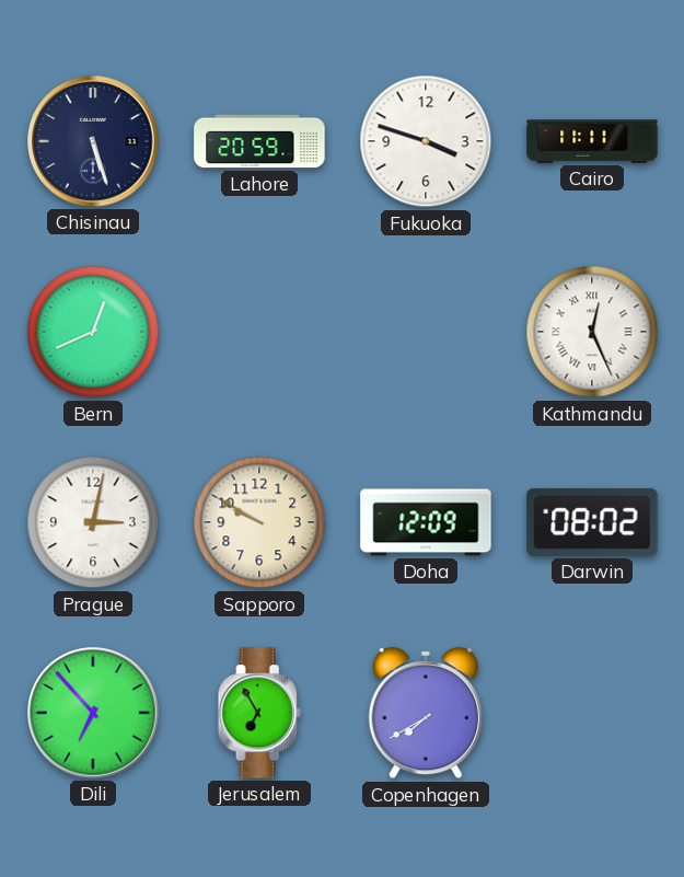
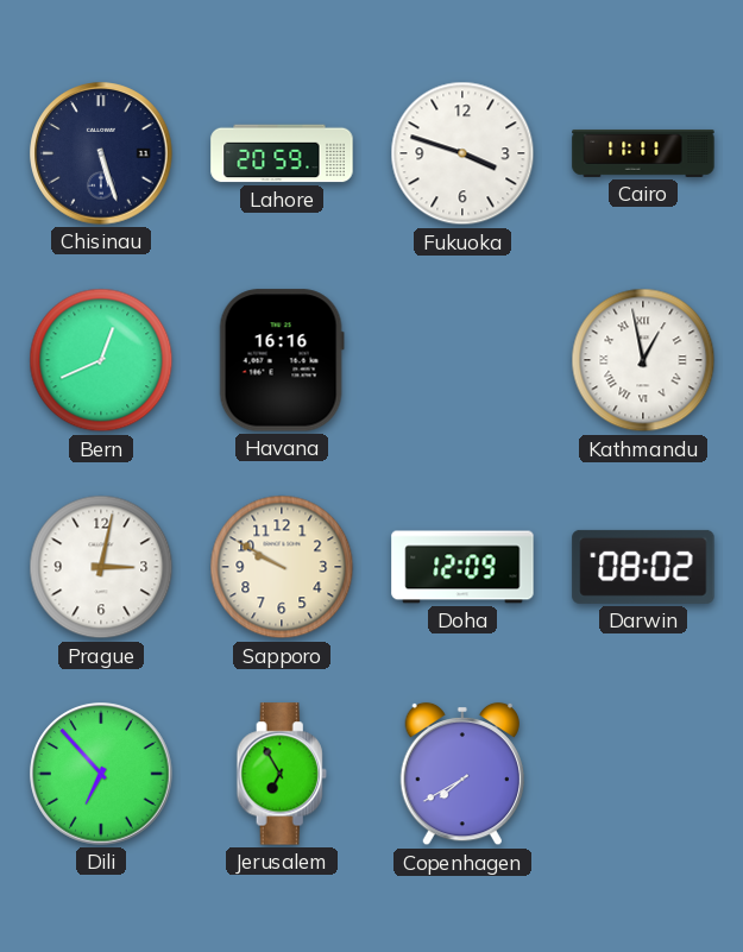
Havana: none -> 16:16
Kathmandu: 12:26 -> 12:58
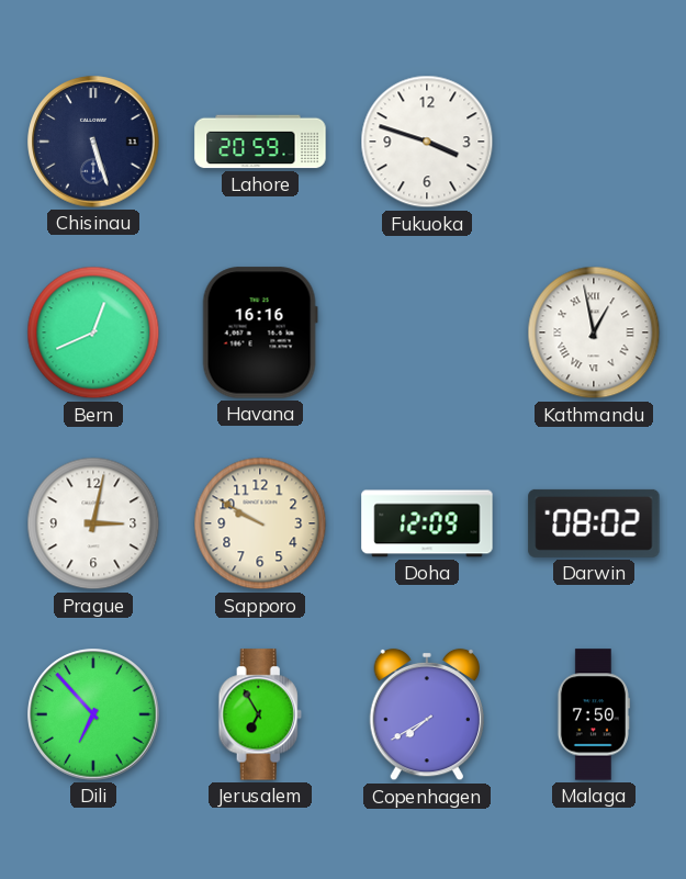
Cairo: 11:11 -> none
Malaga: none -> 7:50
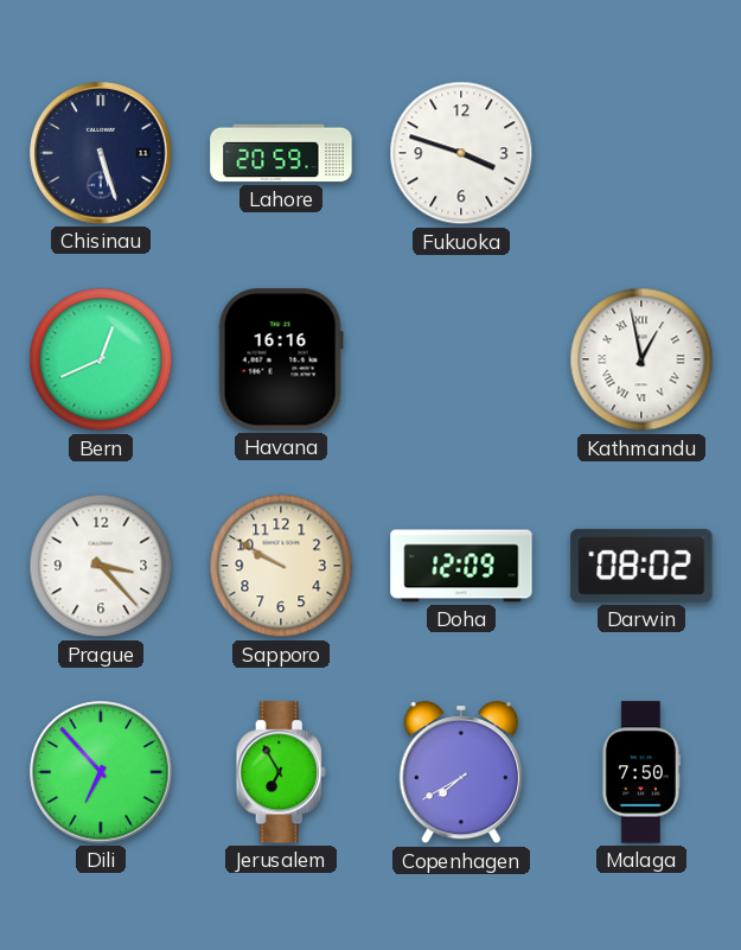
Prague: 3:02 -> 3:23
